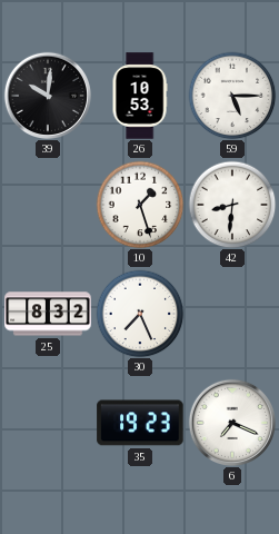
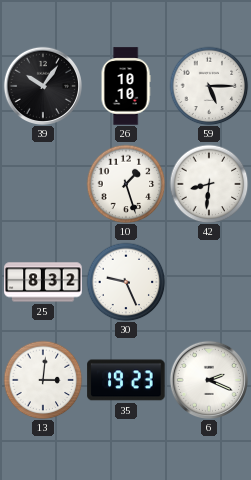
39: 10:01 -> 10:06
26: 10:53 -> 10:10
30: 7:26 -> 9:26
13: none -> 3:01
6: 7:19 -> 2:19
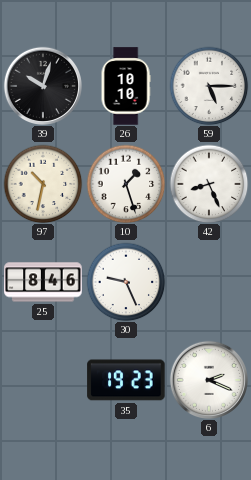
39: 10:06 -> 10:03
97: none -> 10:32
42: 8:31 -> 8:26
25: 8:32 -> 8:46
13: 3:01 -> none
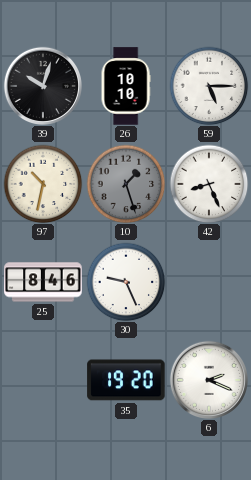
10 dial: white -> grey
35: 19:23 -> 19:20
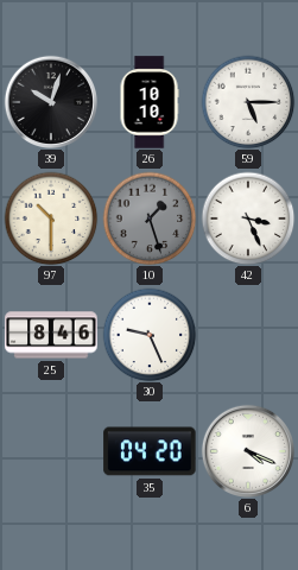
97: 10:32 -> 10:30
42: 8:26 -> 3:26
35: 19:20 -> 04:20
6: 2:19 -> 4:19
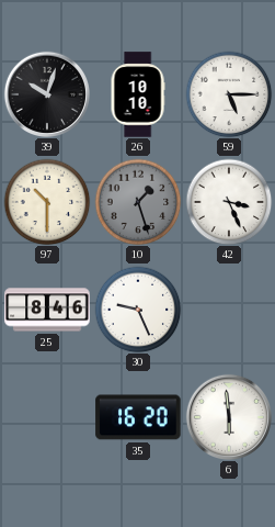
35: 04:20 -> 16:20
6: 4:19 -> 5:59
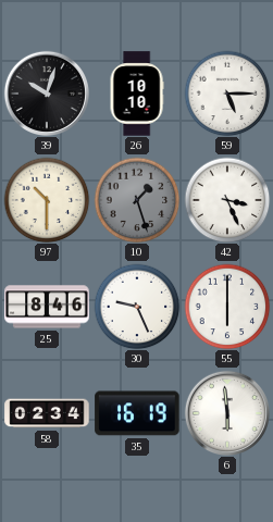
55: none -> 6:00
58: none -> 02:34
35: 16:20 -> 16:19
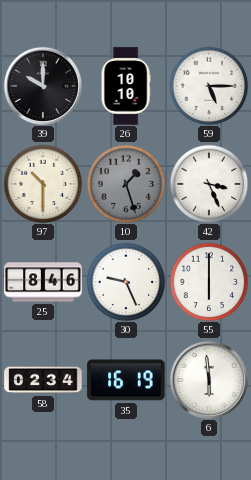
39: 10:03 -> 10:00
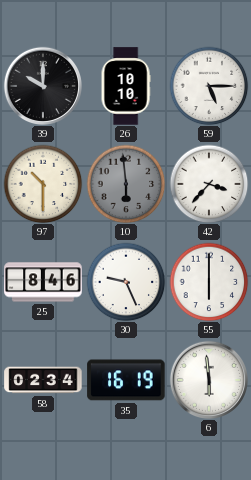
10: 1:27 -> 5:59
42: 3:26 -> 3:37
